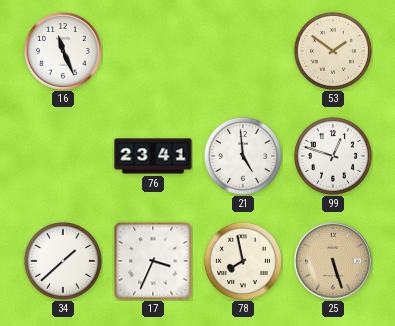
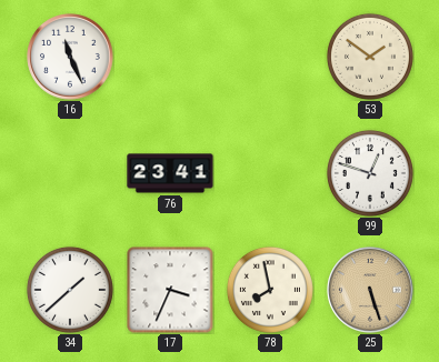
21: 4:59 -> none
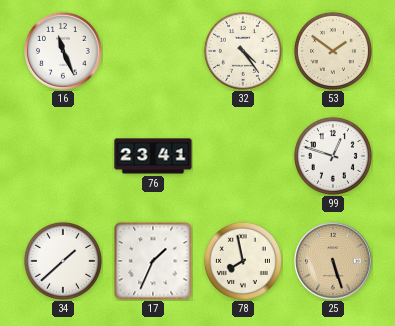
32: none -> 4:24
17: 3:34 -> 1:34
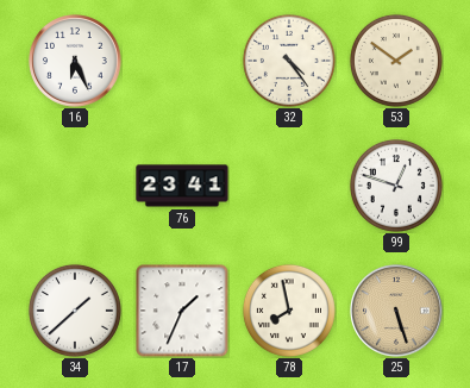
16: 11:26 -> 6:26
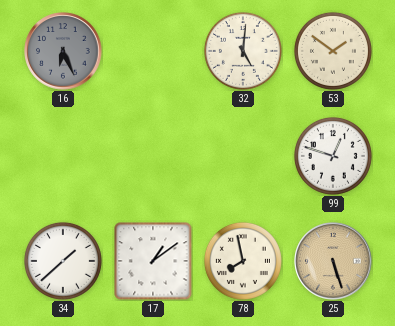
16 dial: white -> grey
32: 4:24 -> 5:01
76: 23:41 -> none
17: 1:34 -> 1:09
